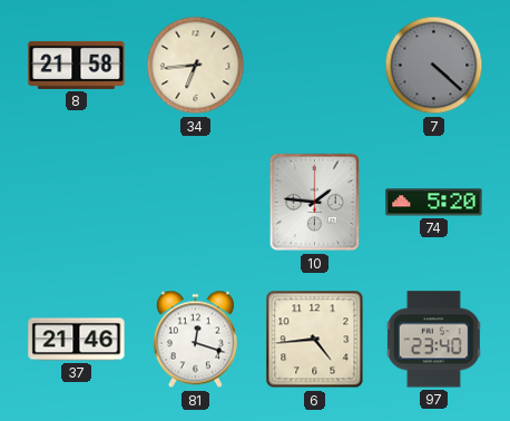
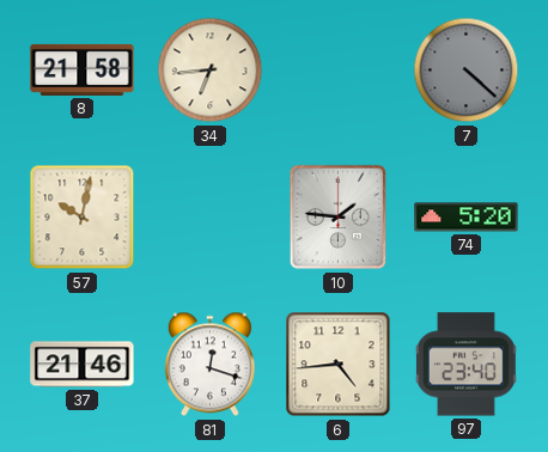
57: none -> 10:02
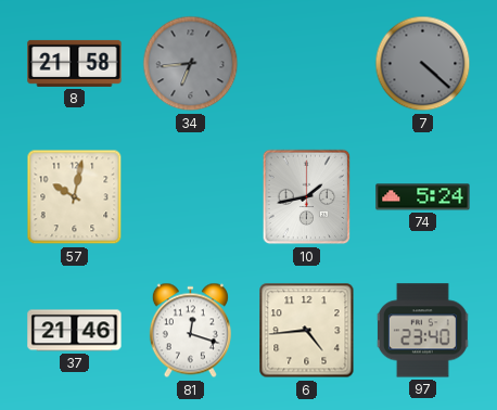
34 dial: cream -> grey
10: 1:46 -> 1:43
74: 5:20 -> 5:24
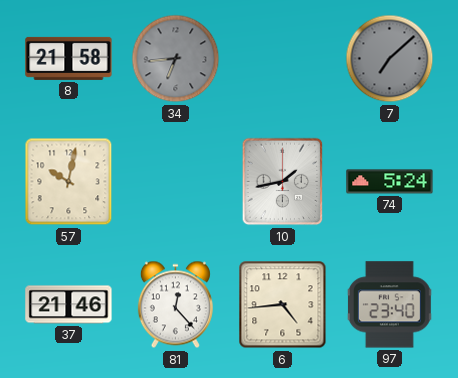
7: 4:22 -> 7:08
81: 12:18 -> 12:23
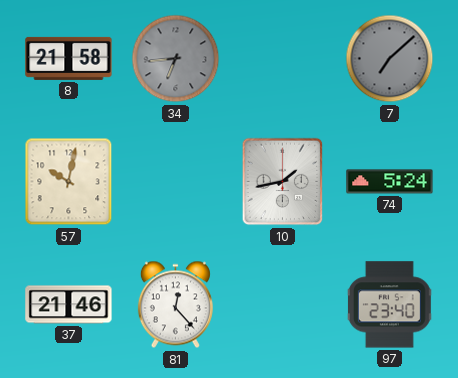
6: 4:44 -> none
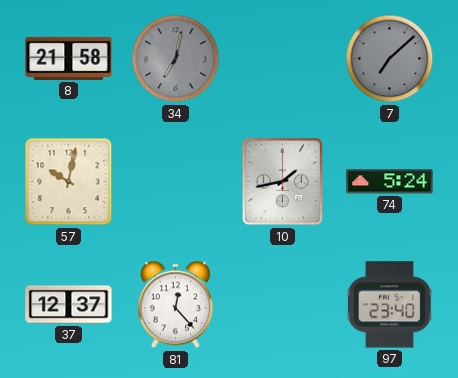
34: 6:44 -> 7:02
37: 21:46 -> 12:37
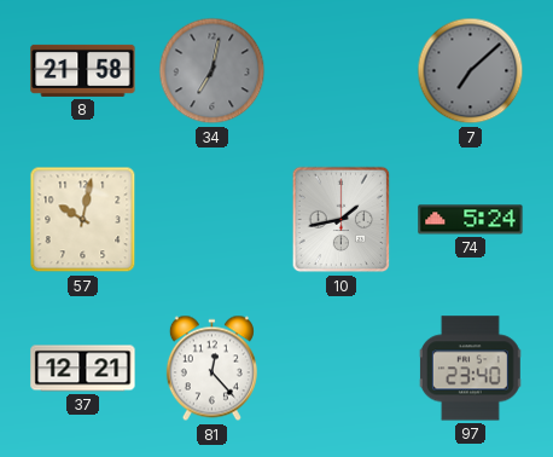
37: 12:37 -> 12:21
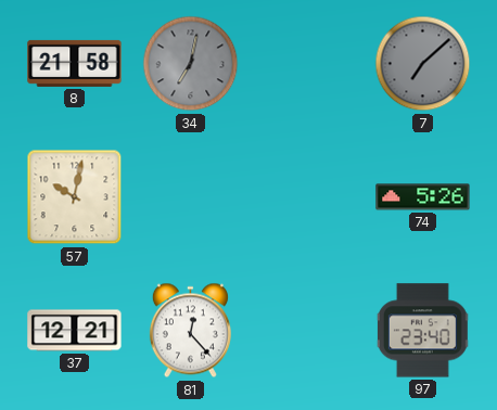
10: 1:43 -> none
74: 5:24 -> 5:26
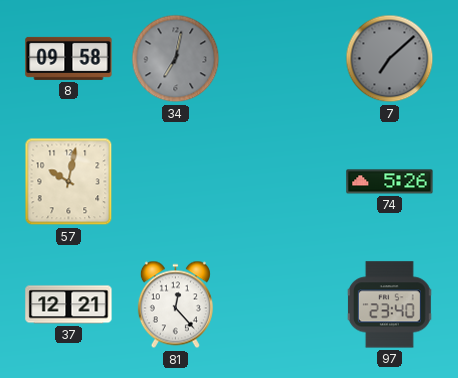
8: 21:58 -> 09:58
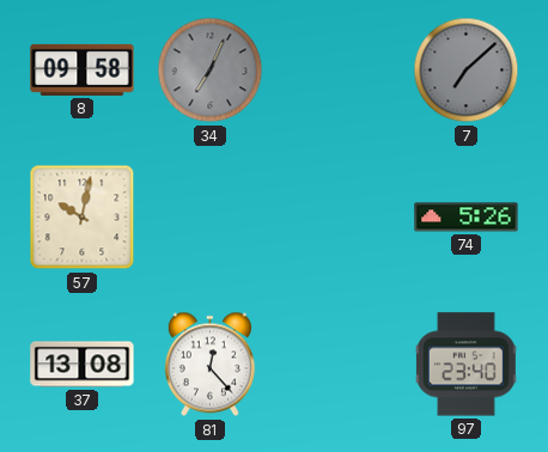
34: 7:02 -> 7:04
37: 12:21 -> 13:08
